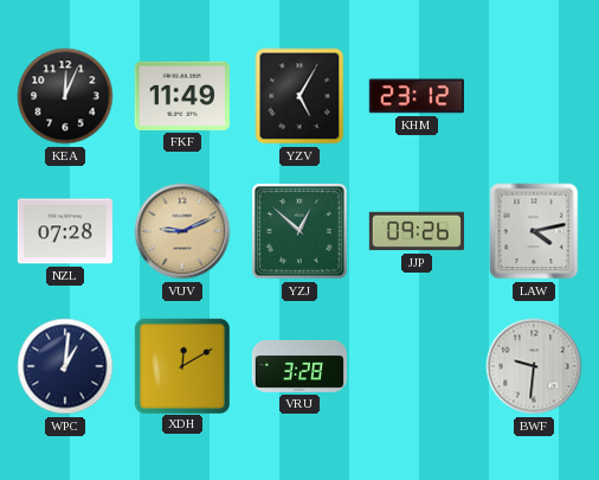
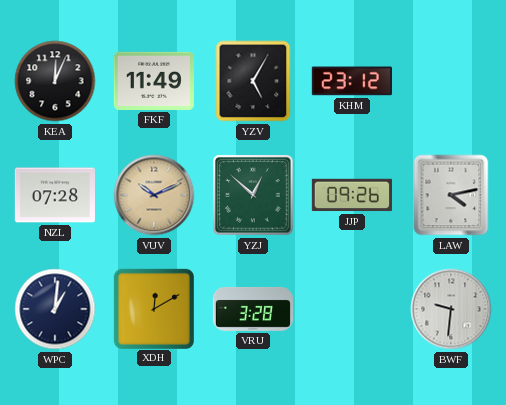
VUV: 9:11 -> 10:11
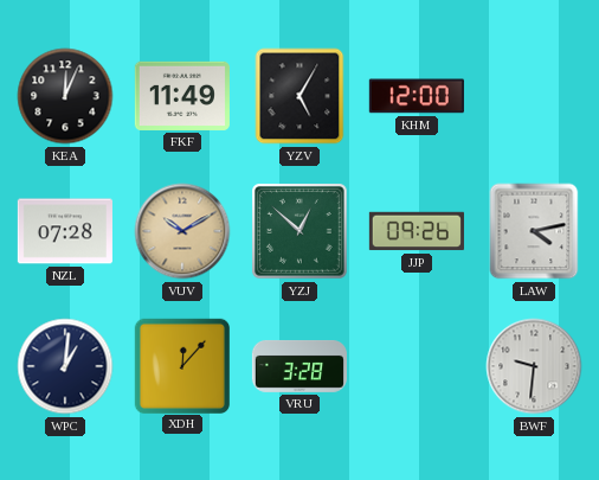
KHM: 23:12 -> 12:00
VUV: 10:11 -> 10:10
XDH: 12:10 -> 12:07
